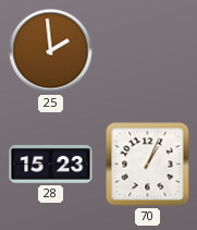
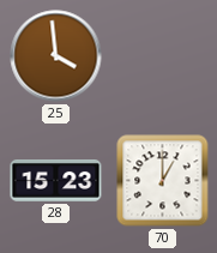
25: 1:59 -> 3:59
70: 1:04 -> 1:00
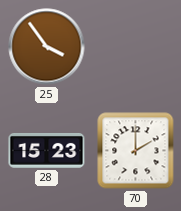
25: 3:59 -> 3:54
70: 1:00 -> 2:00
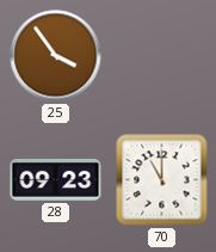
28: 15:23 -> 09:23
70: 2:00 -> 11:00
